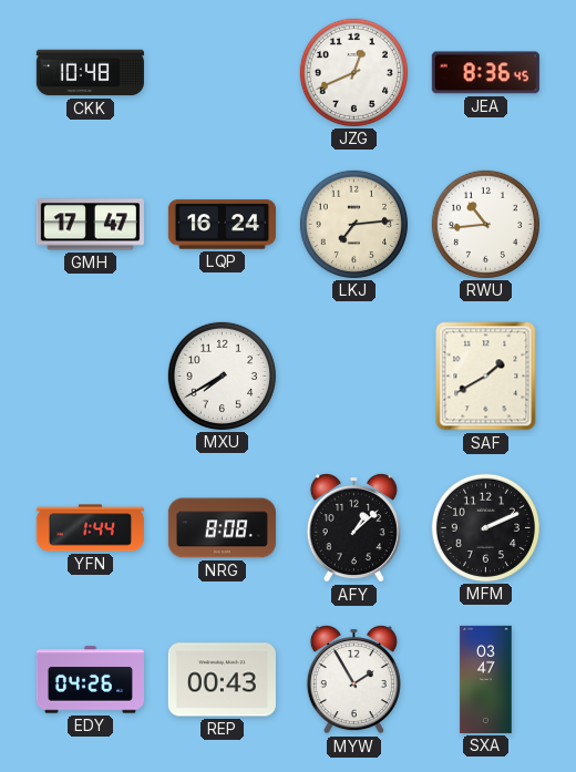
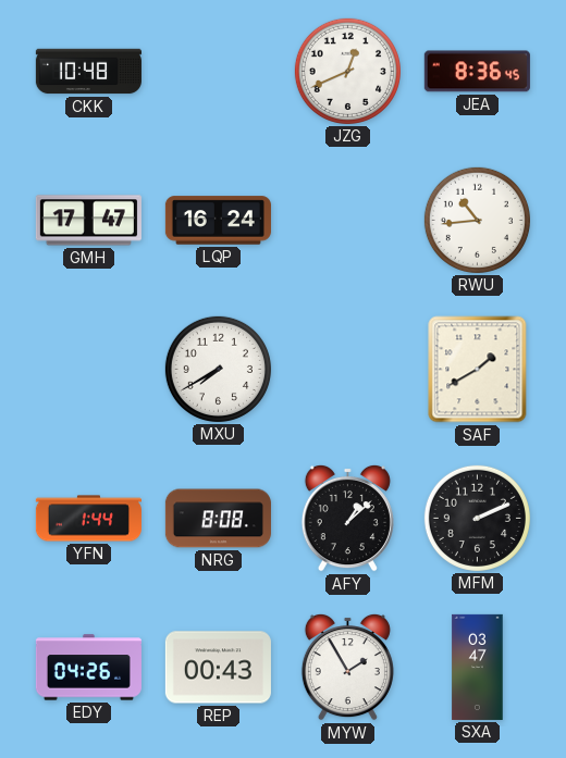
LKJ: 7:14 -> none
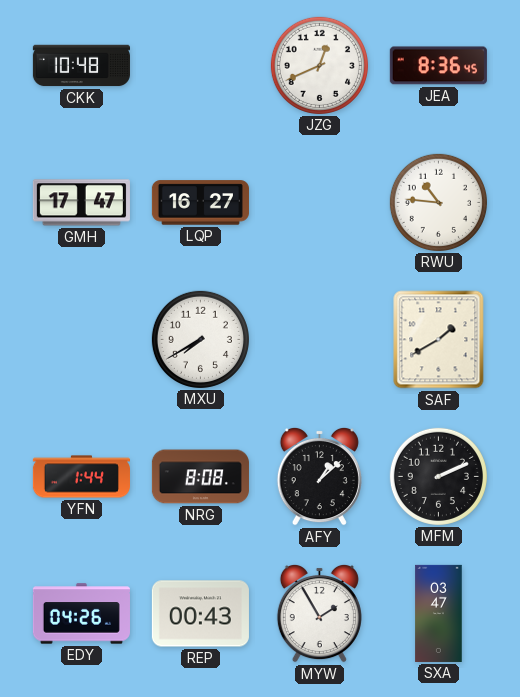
LQP: 16:24 -> 16:27
RWU: 10:44 -> 10:46
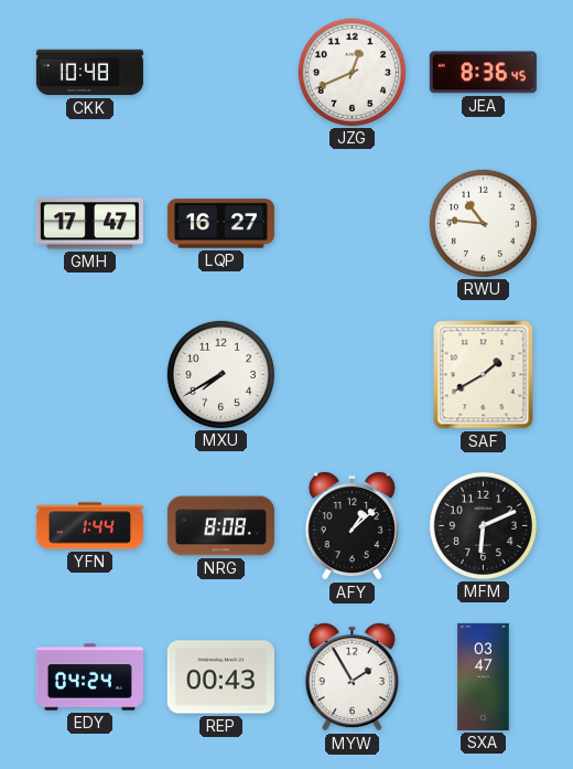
MFM: 2:11 -> 6:11
EDY: 04:26 -> 04:24
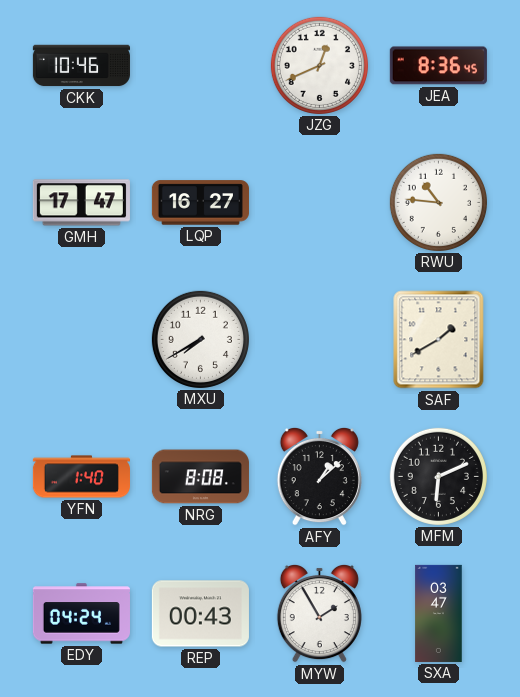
CKK: 10:48 -> 10:46
YFN: 1:44 -> 1:40
